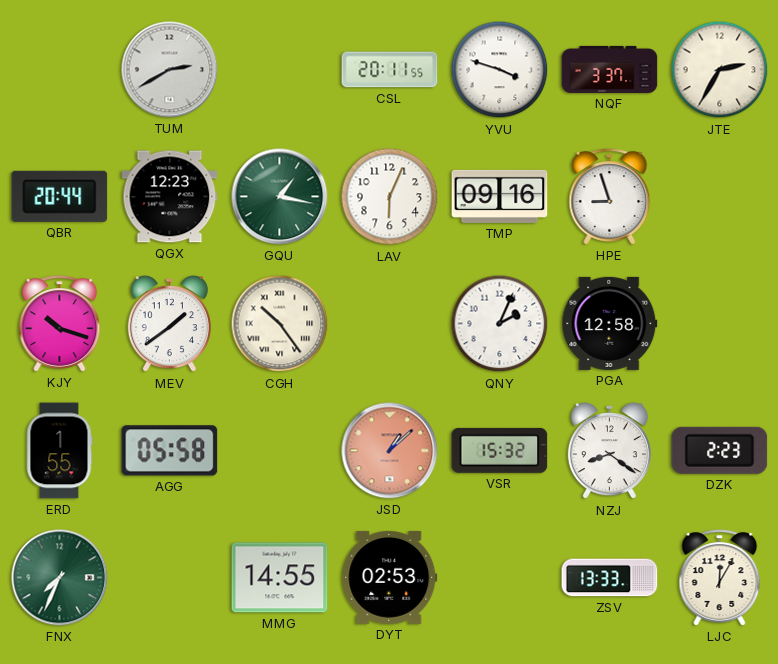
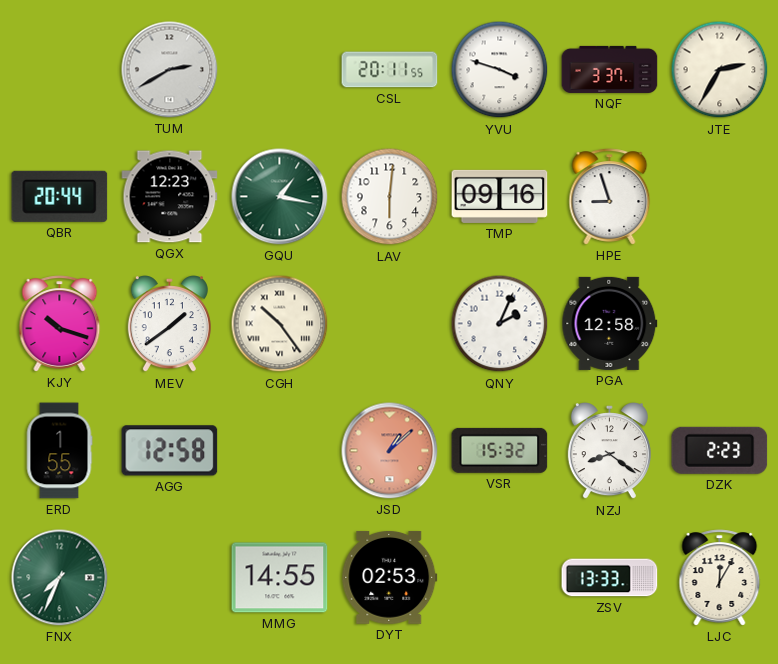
LAV: 6:04 -> 6:01
AGG: 05:58 -> 12:58
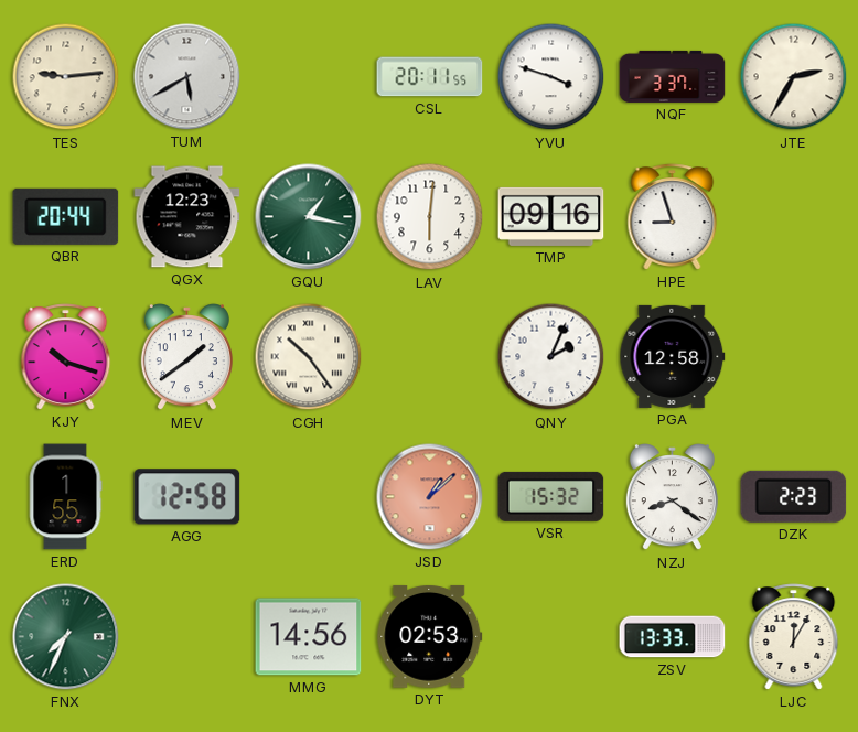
TES: none -> 9:14
TUM: 2:40 -> 5:40
MMG: 14:55 -> 14:56
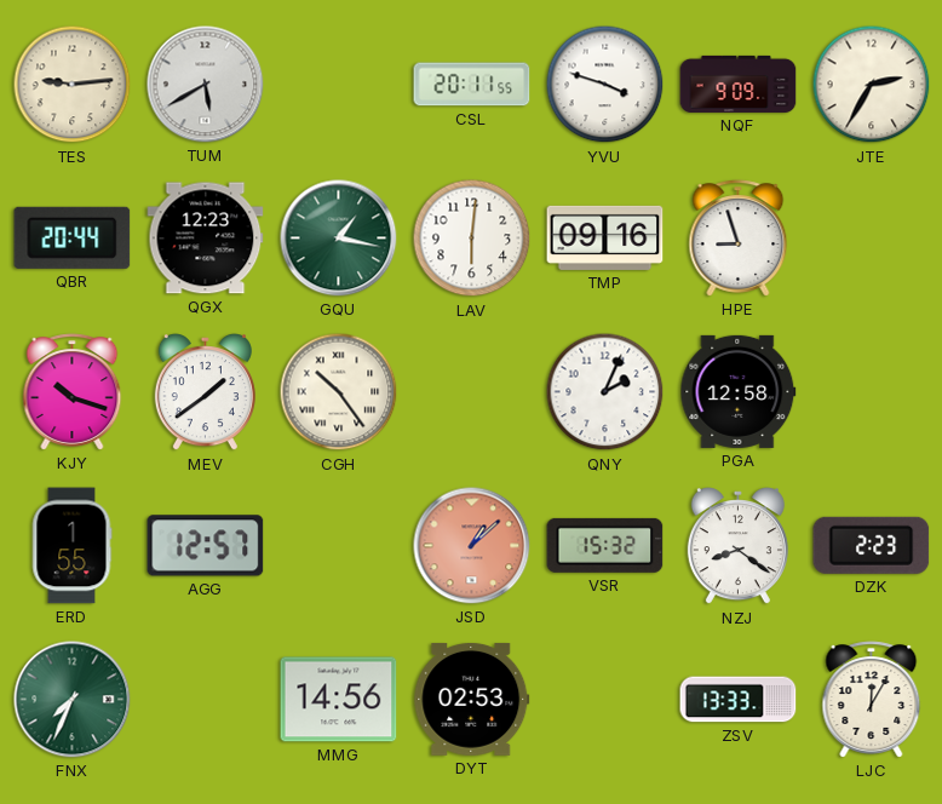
NQF: 3:37 -> 9:09
AGG: 12:58 -> 12:57
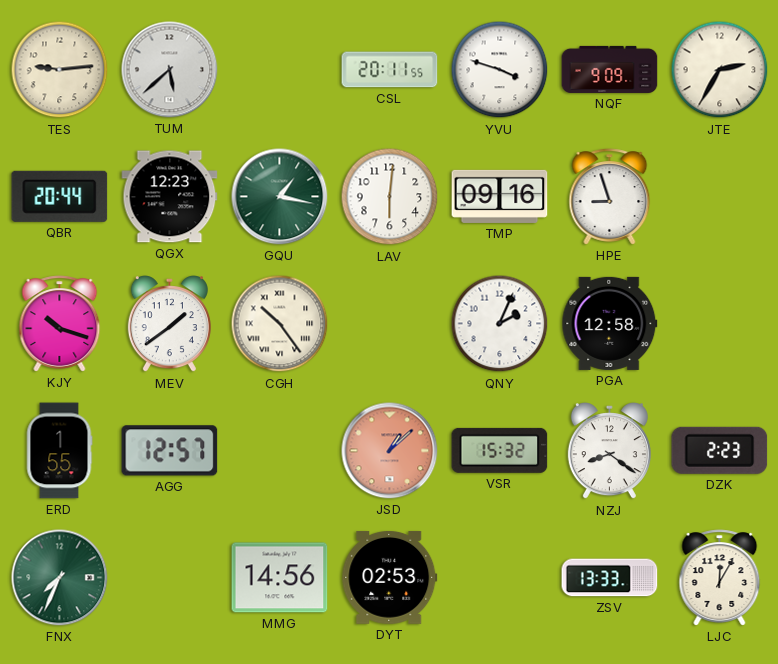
TUM: 5:40 -> 5:38
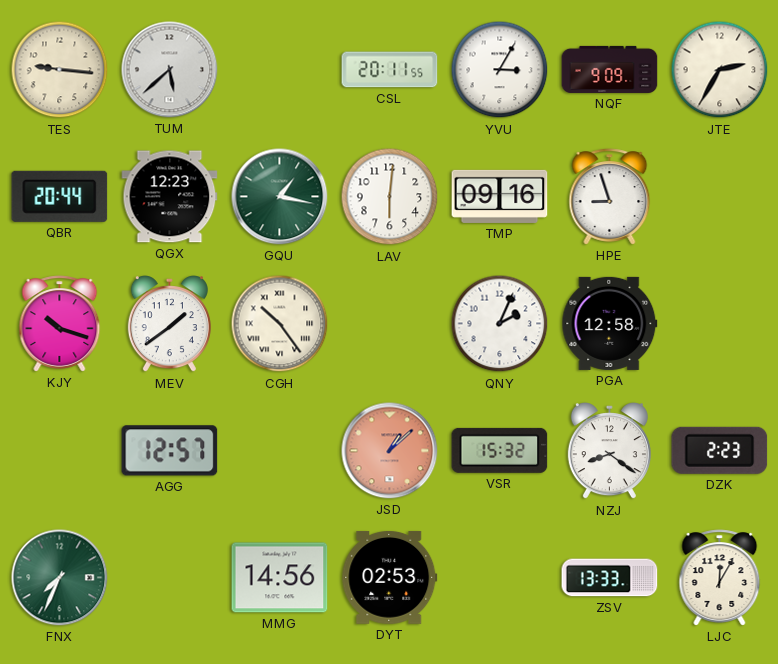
TES: 9:14 -> 9:16
YVU: 3:48 -> 3:05
ERD: 1:55 -> none
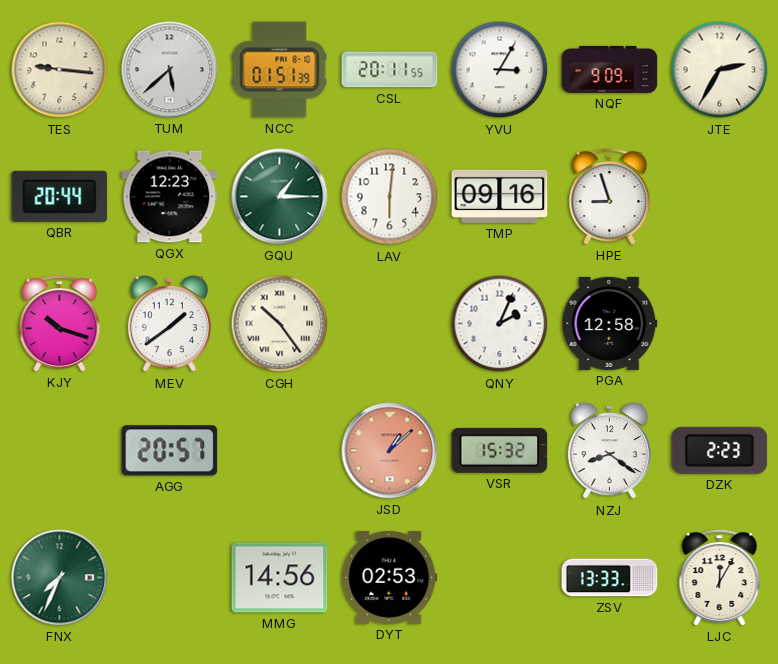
NCC: none -> 01:51
GQU: 1:17 -> 1:15
AGG: 12:57 -> 20:57
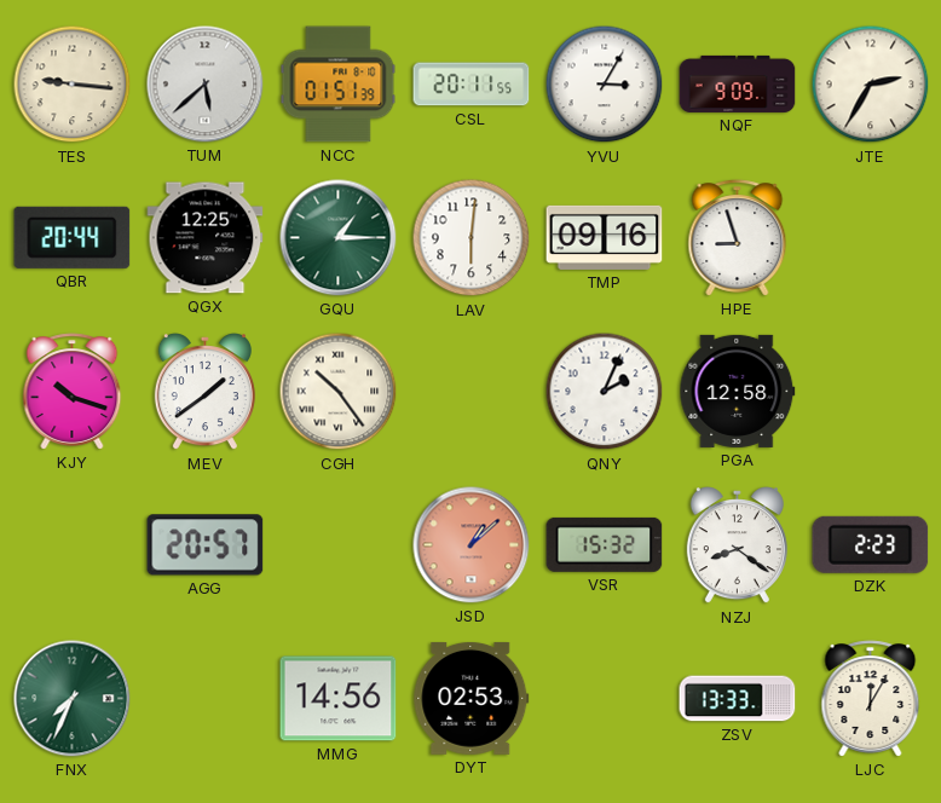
QGX: 12:23 -> 12:25
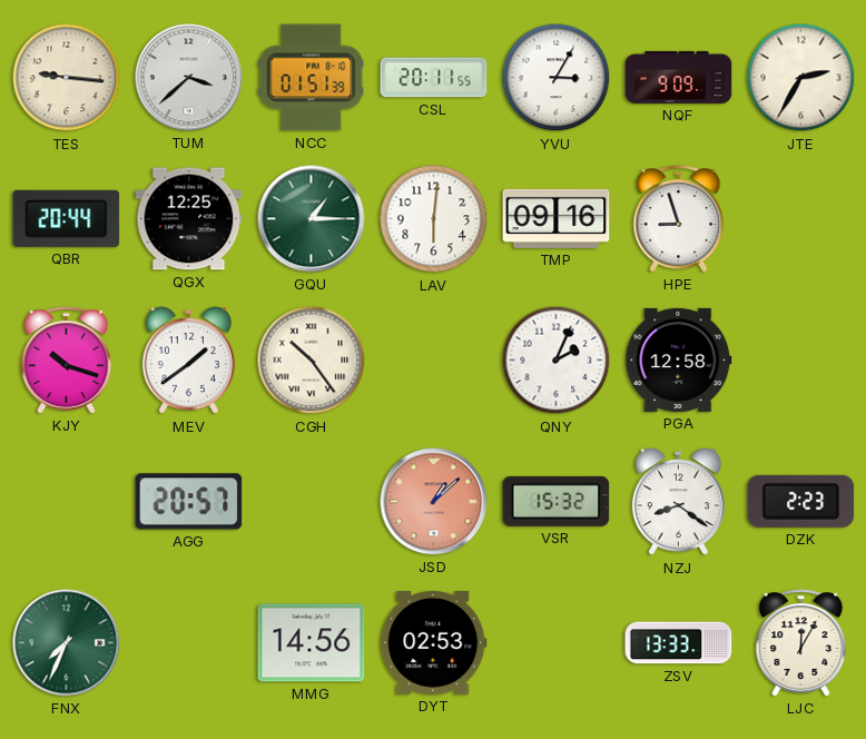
TUM: 5:38 -> 3:38
